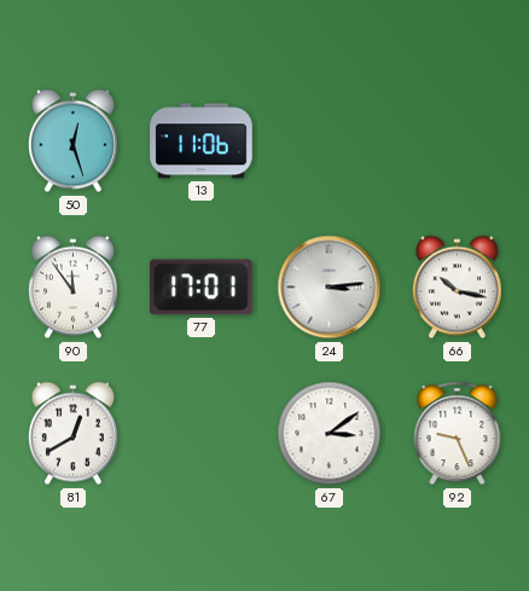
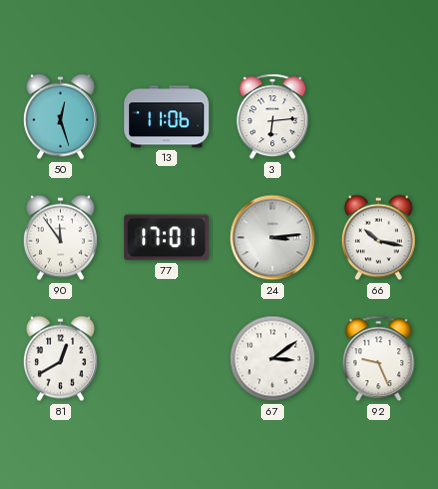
3: none -> 6:14
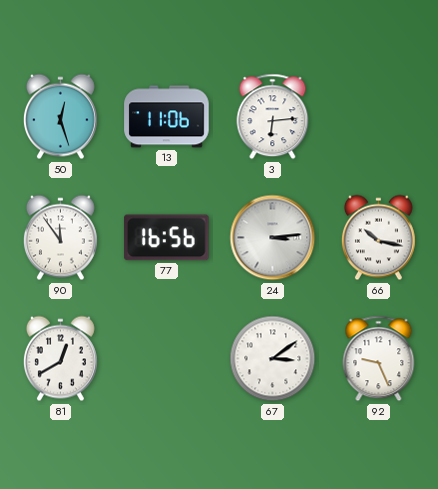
77: 17:01 -> 16:56
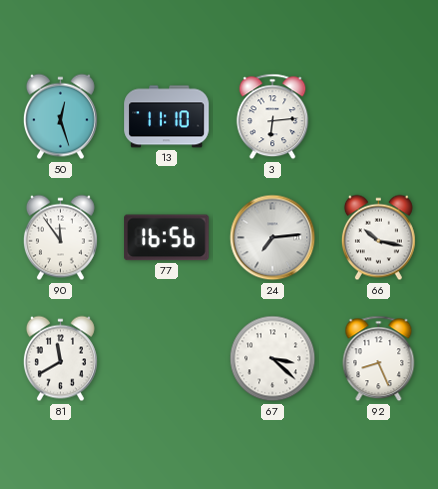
13: 11:06 -> 11:10
24: 3:14 -> 7:14
81: 12:40 -> 11:40
67: 3:09 -> 3:22
92: 9:26 -> 8:26
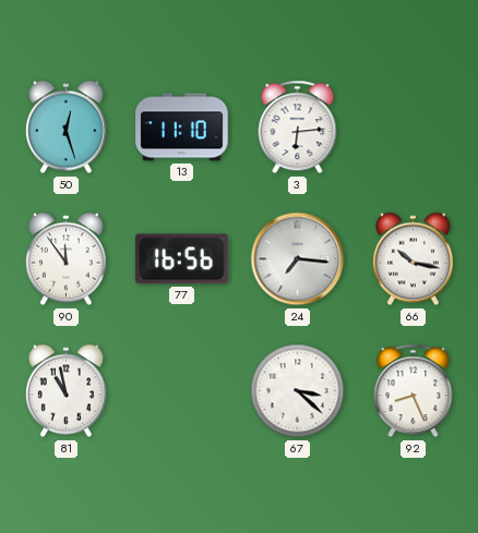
24: 7:14 -> 7:16
81: 11:40 -> 10:58
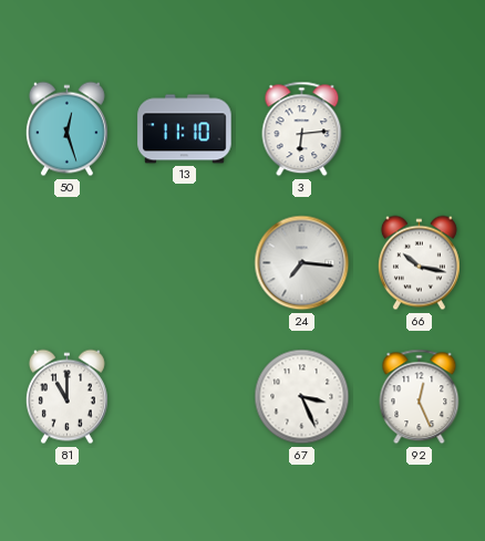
90: 11:54 -> none
77: 16:56 -> none
81: 10:58 -> 11:00
67: 3:22 -> 3:26
92: 8:26 -> 12:26
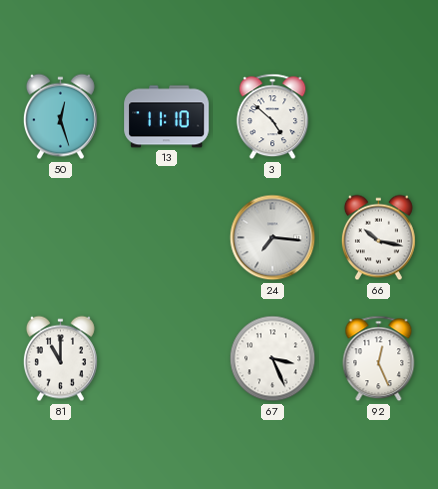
3: 6:14 -> 4:52
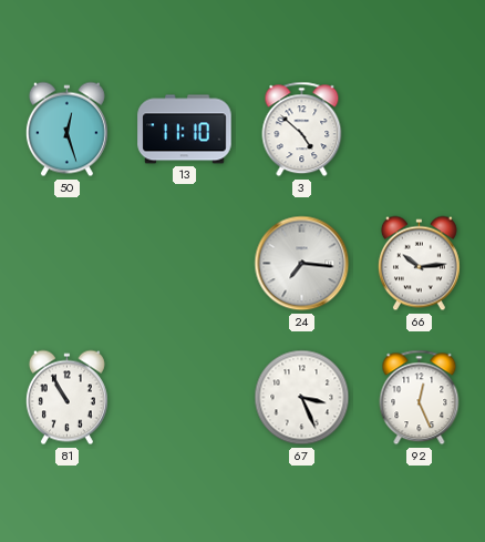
66: 10:17 -> 10:14
81: 11:00 -> 10:55
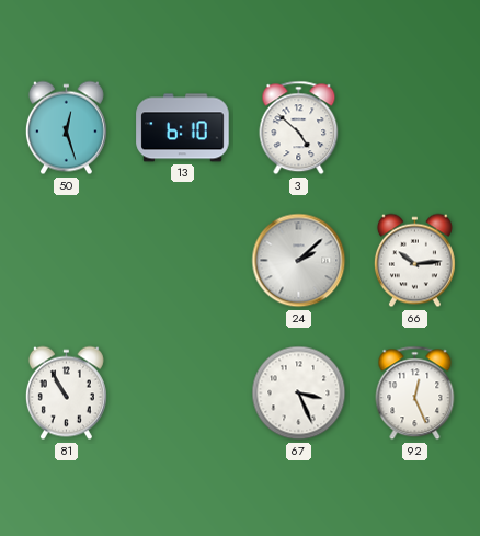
13: 11:10 -> 6:10
24: 7:16 -> 2:08
